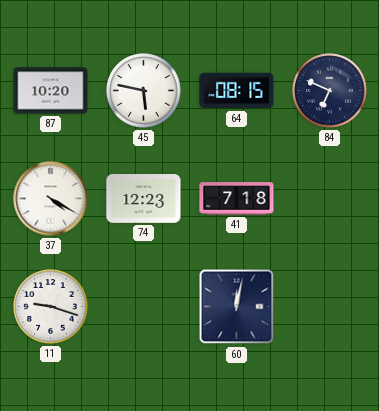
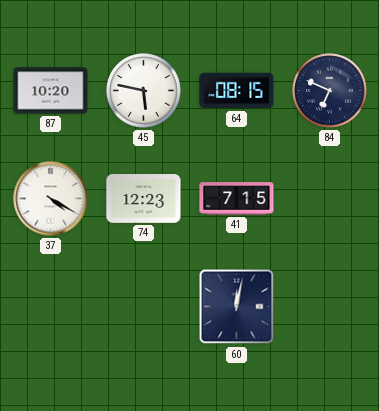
41: 7:18 -> 7:15
11: 9:18 -> none
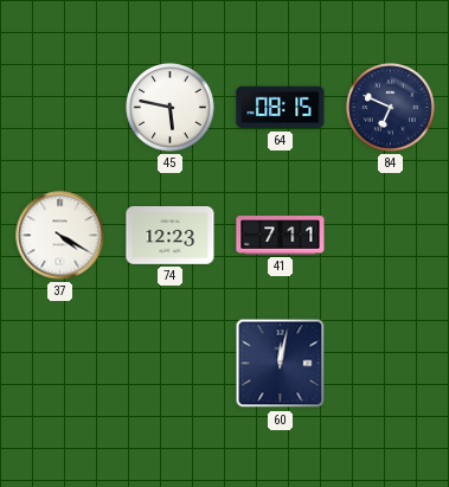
87: 10:20 -> none
41: 7:15 -> 7:11
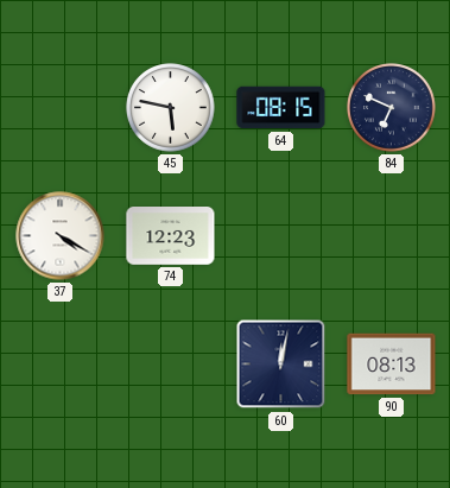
41: 7:11 -> none
90: none -> 08:13
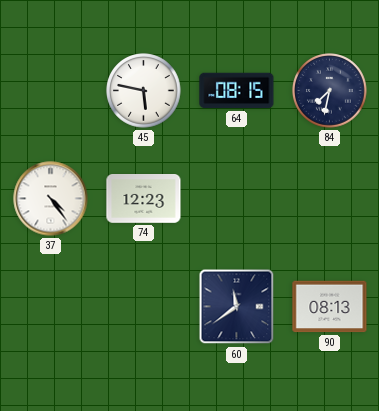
84: 6:49 -> 7:32
37: 4:20 -> 4:24
60: 12:02 -> 11:39
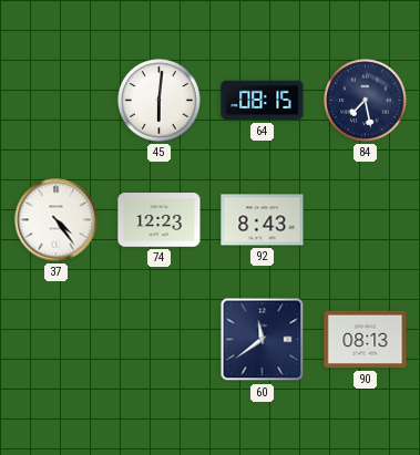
45: 5:47 -> 6:01
84: 7:32 -> 7:28
92: none -> 8:43
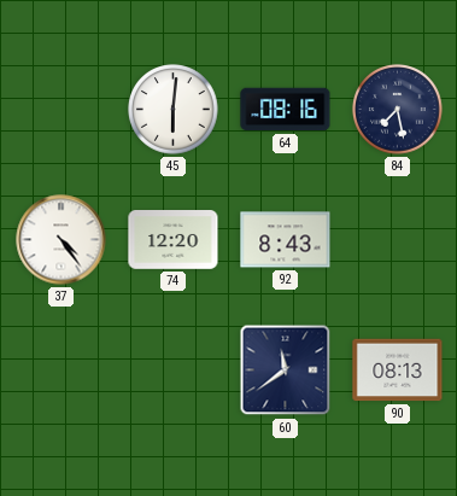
64: 08:15 -> 08:16
74: 12:23 -> 12:20
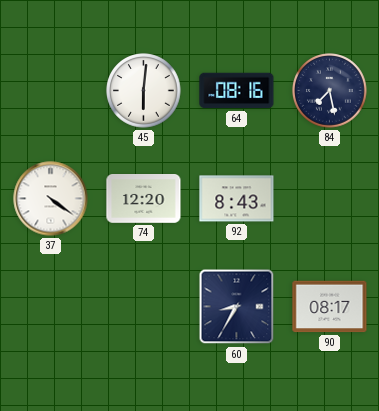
37: 4:24 -> 4:21
60: 11:39 -> 8:35
90: 08:13 -> 08:17
